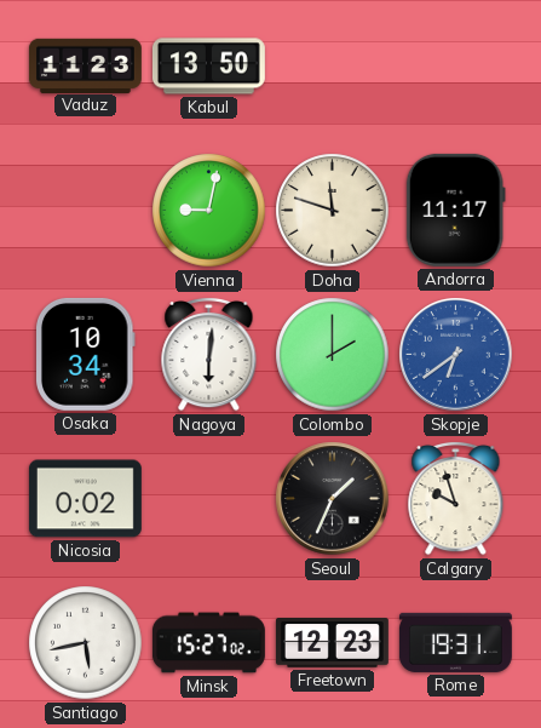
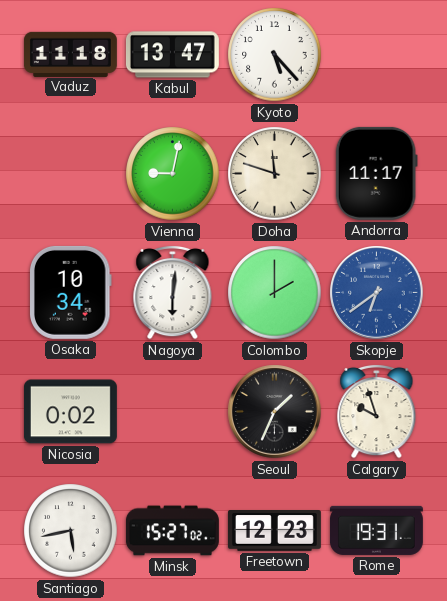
Vaduz: 11:23 -> 11:18
Kabul: 13:50 -> 13:47
Kyoto: none -> 5:23
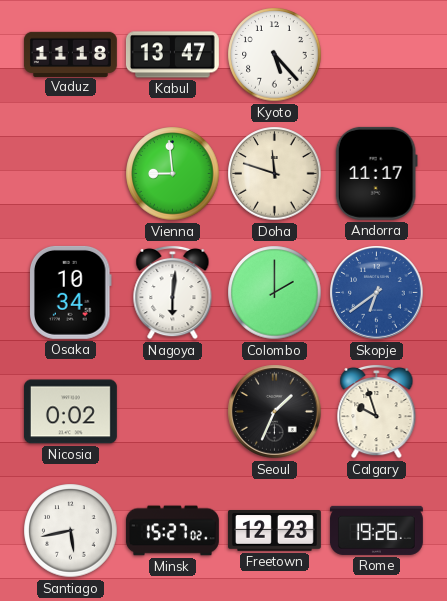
Vienna: 9:02 -> 8:59
Rome: 19:31 -> 19:26
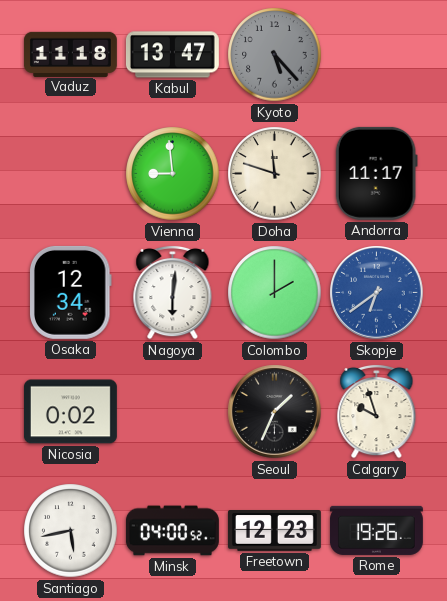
Kyoto dial: white -> grey
Osaka: 10:34 -> 12:34
Minsk: 15:27 -> 04:00
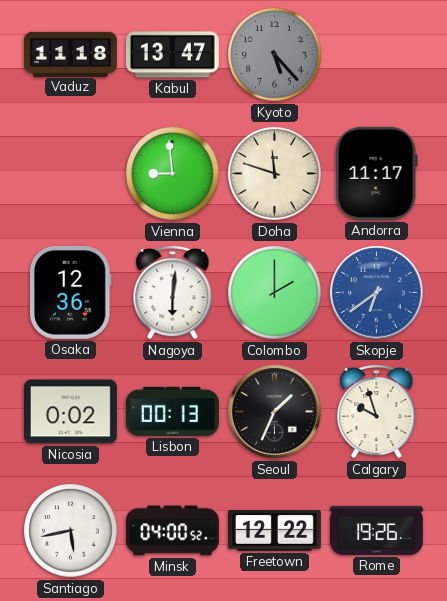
Osaka: 12:34 -> 12:36
Lisbon: none -> 00:13
Freetown: 12:23 -> 12:22
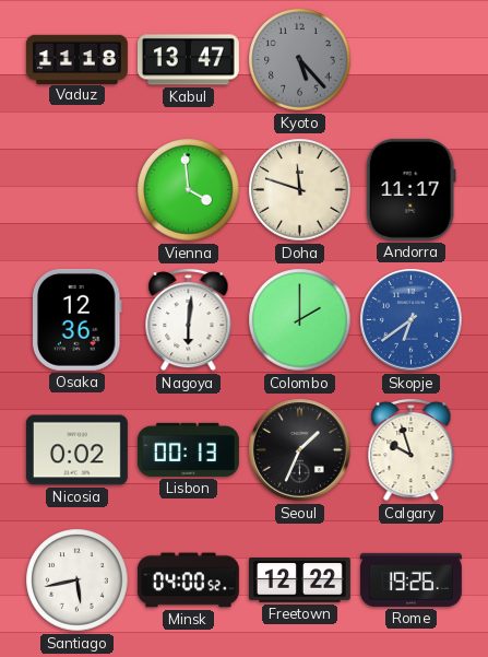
Vienna: 8:59 -> 3:59
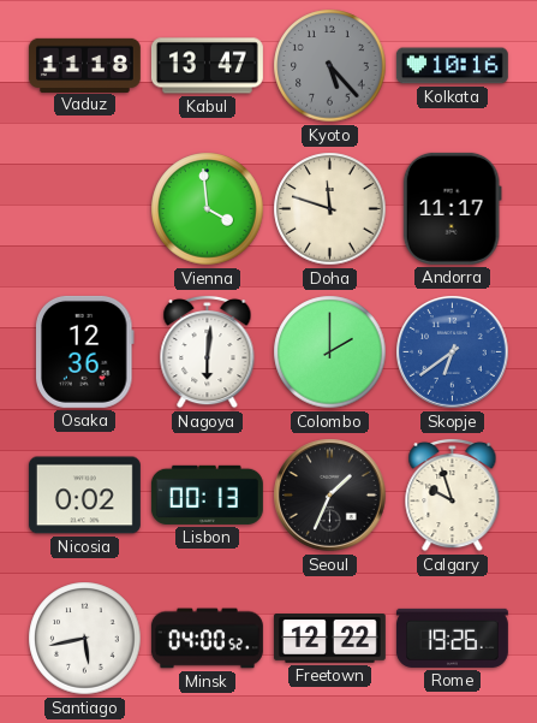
Kolkata: none -> 10:16
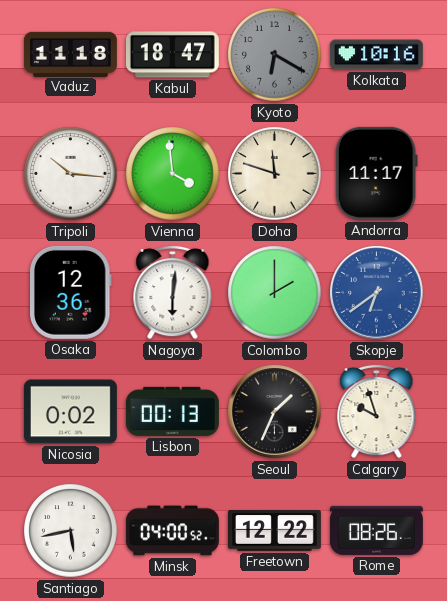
Kabul: 13:47 -> 18:47
Kyoto: 5:23 -> 6:20
Tripoli: none -> 10:16
Rome: 19:26 -> 08:26
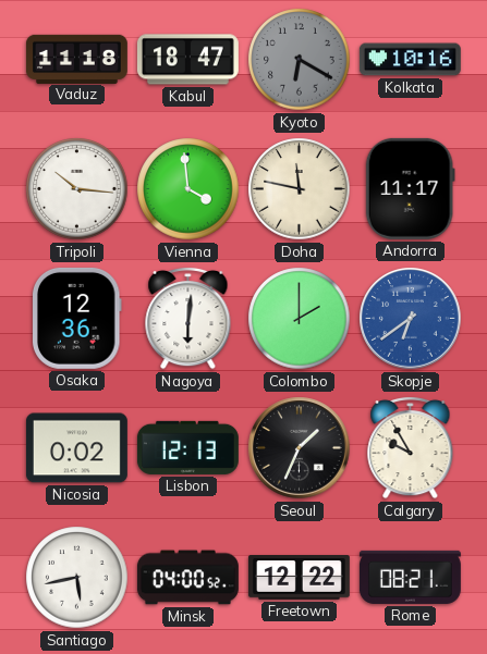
Doha: 11:48 -> 11:47
Lisbon: 00:13 -> 12:13
Calgary: 9:57 -> 9:55
Rome: 08:26 -> 08:21
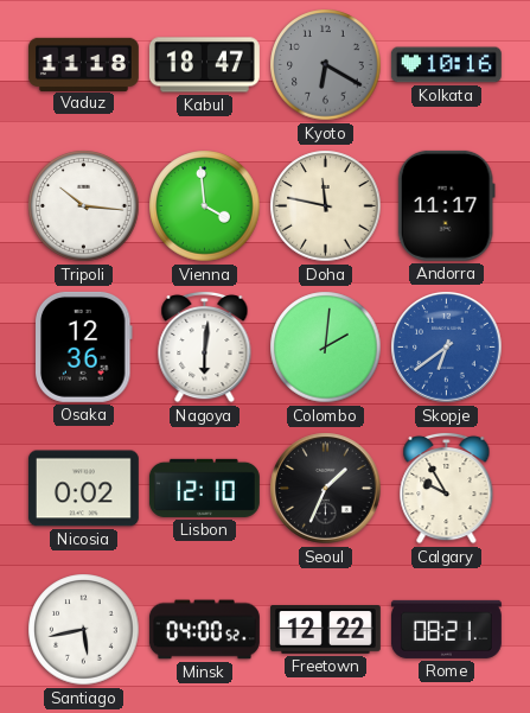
Colombo: 2:00 -> 2:01
Lisbon: 12:13 -> 12:10
